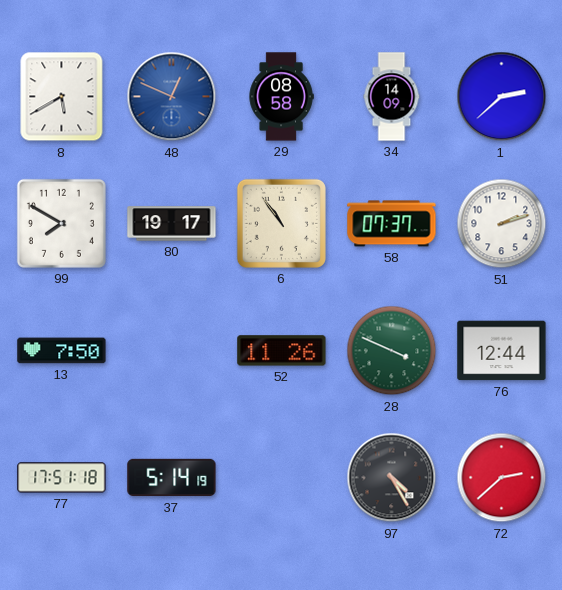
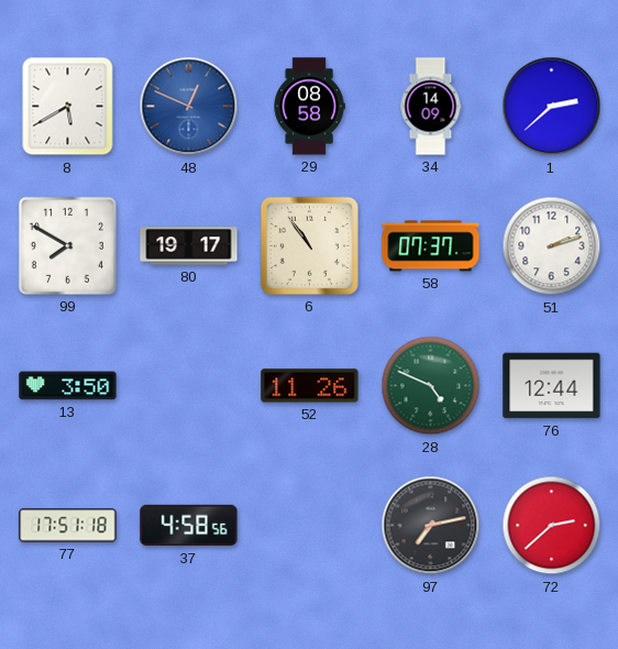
13: 7:50 -> 3:50
28: 3:49 -> 4:49
37: 5:14 -> 4:58
97: 4:25 -> 7:13
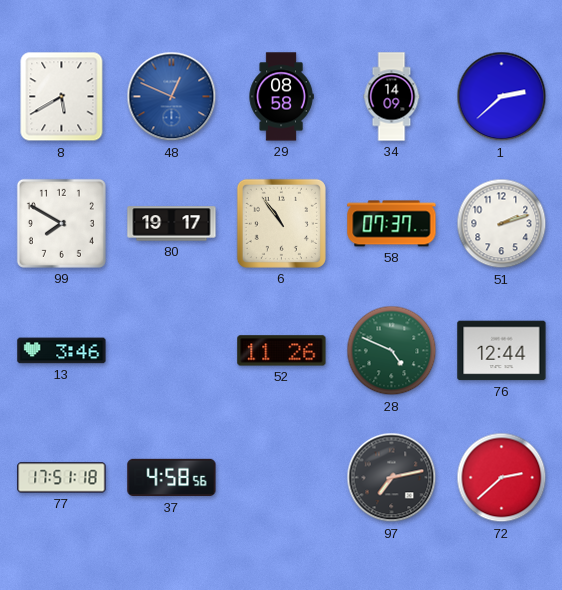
13: 3:50 -> 3:46
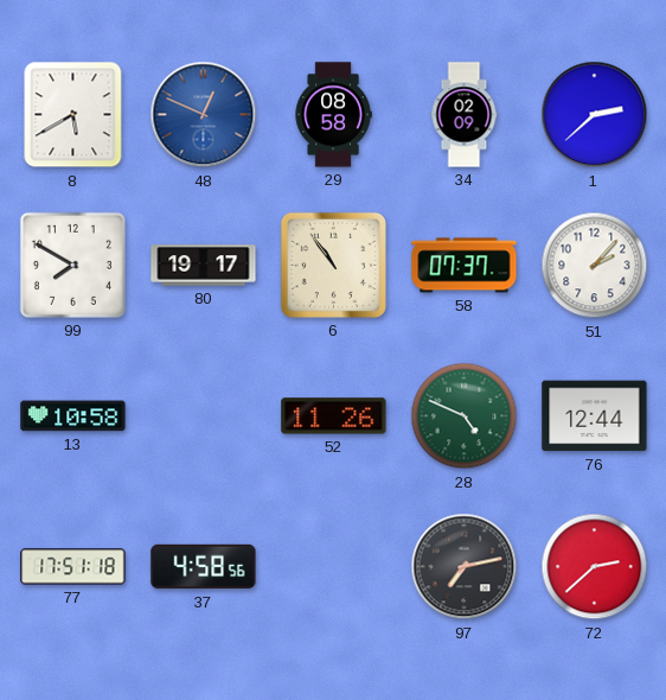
34: 14:09 -> 02:09
51: 2:12 -> 2:07
13: 3:46 -> 10:58
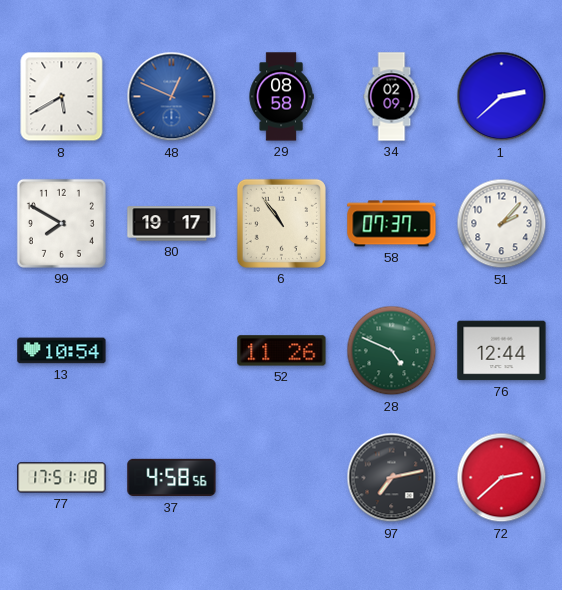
13: 10:58 -> 10:54
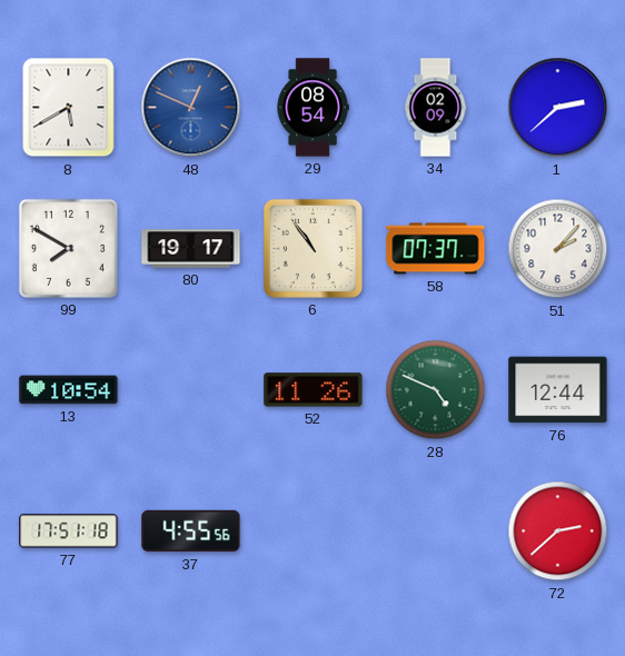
29: 08:58 -> 08:54
37: 4:58 -> 4:55
97: 7:13 -> none
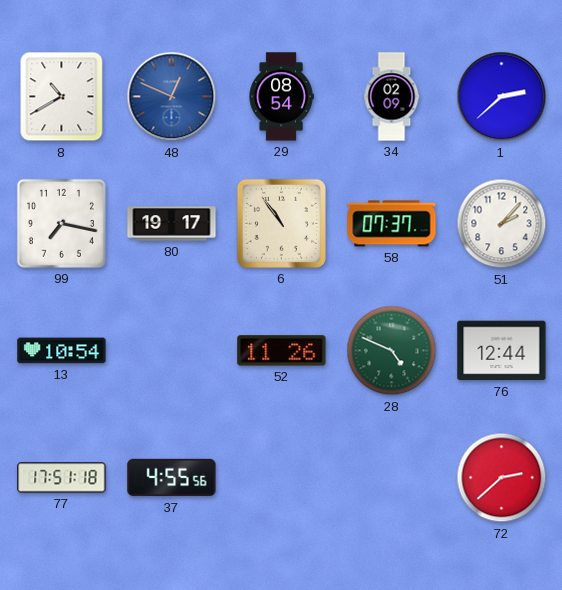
8: 5:40 -> 10:40
99: 7:50 -> 7:17
